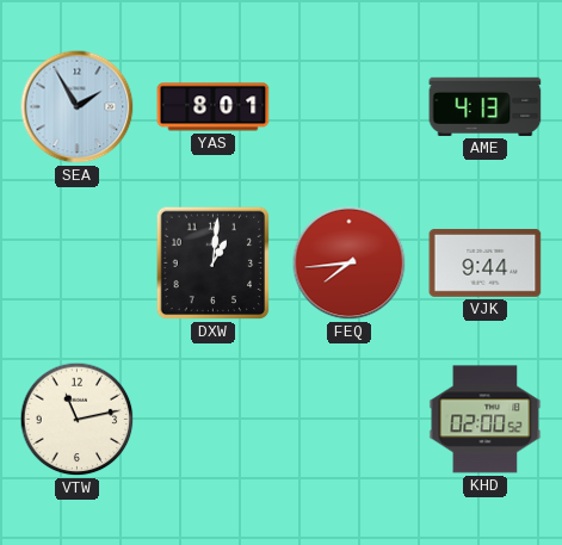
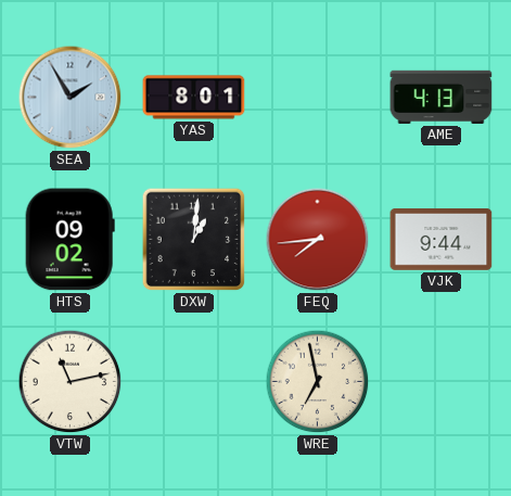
HTS: none -> 09:02
WRE: none -> 6:58
KHD: 02:00 -> none
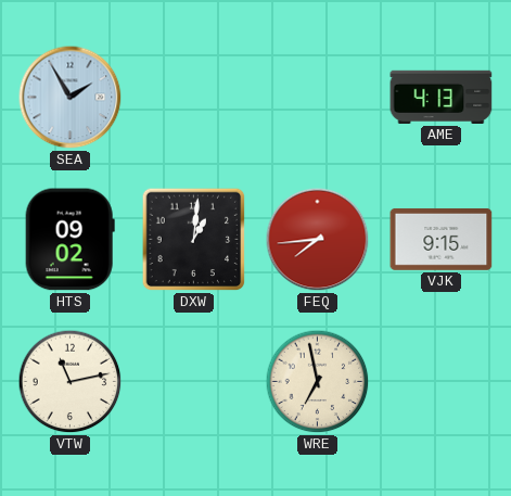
YAS: 8:01 -> none
VJK: 9:44 -> 9:15
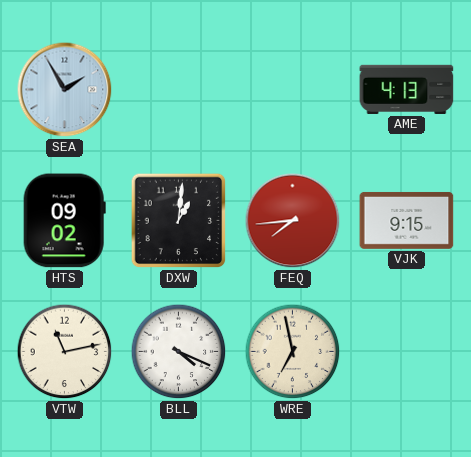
BLL: none -> 4:19
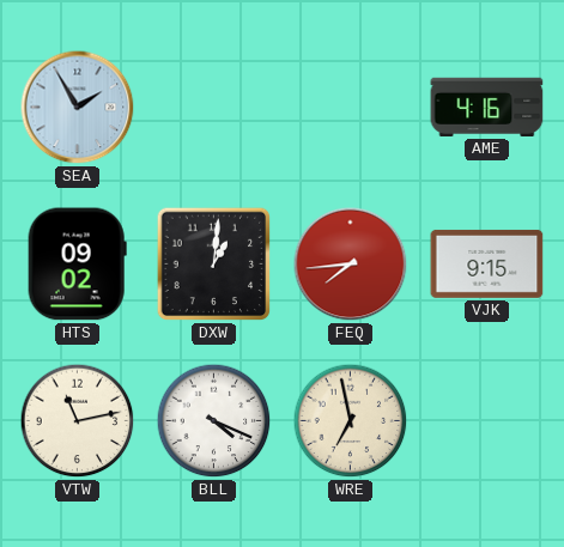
AME: 4:13 -> 4:16
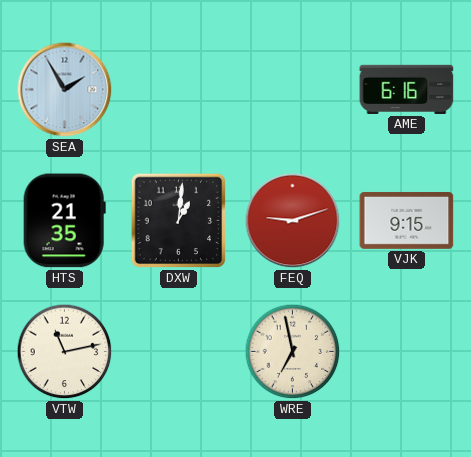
AME: 4:16 -> 6:16
HTS: 09:02 -> 21:35
FEQ: 7:44 -> 9:12
BLL: 4:19 -> none
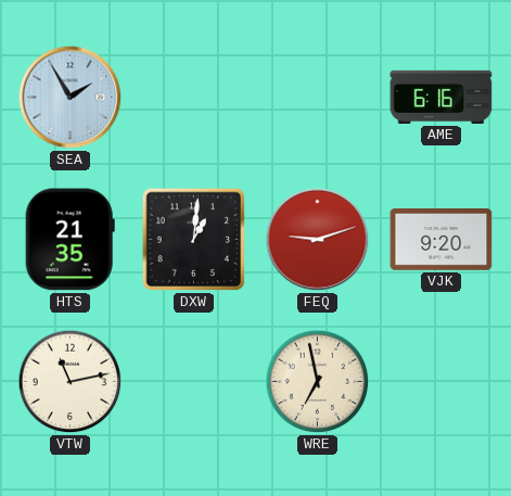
VJK: 9:15 -> 9:20
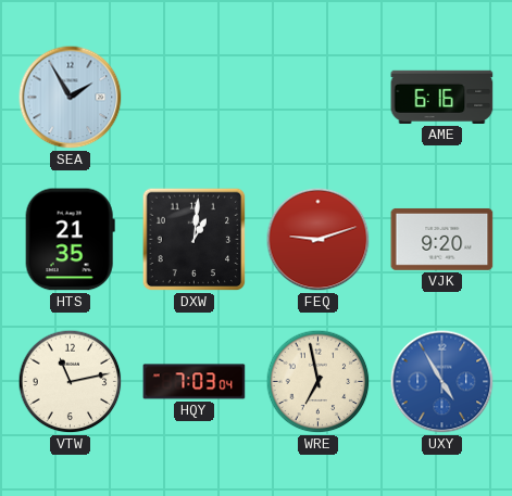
HQY: none -> 7:03
UXY: none -> 4:55
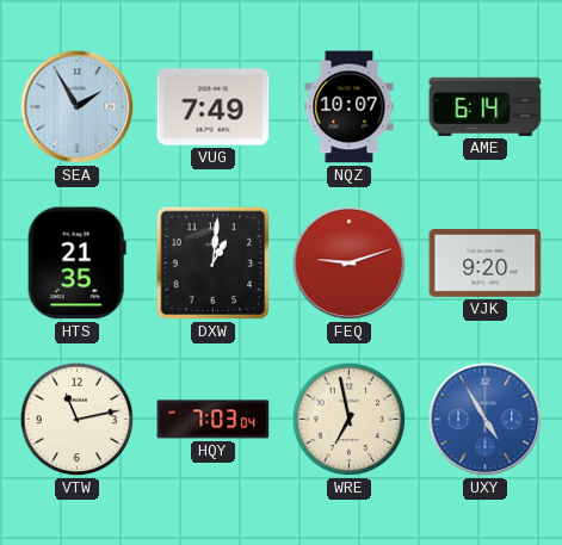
VUG: none -> 7:49
NQZ: none -> 10:07
AME: 6:16 -> 6:14
